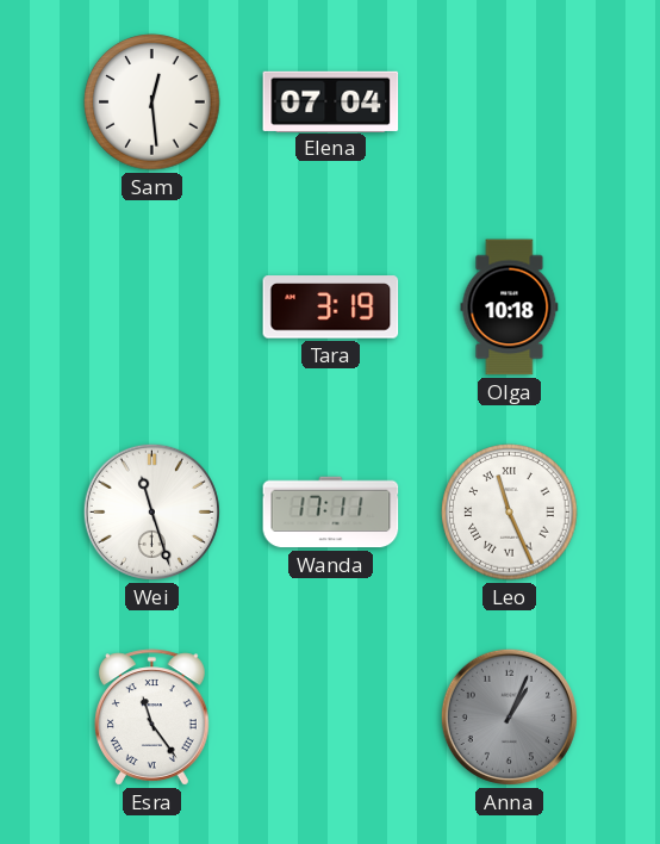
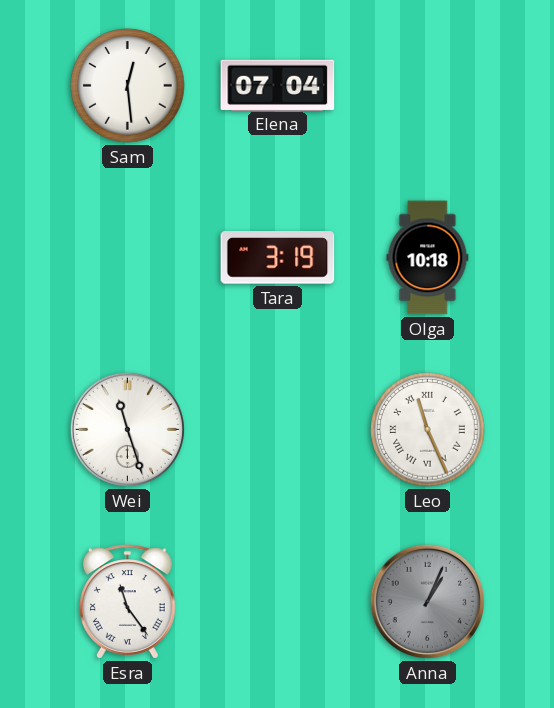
Wanda: 17:11 -> none
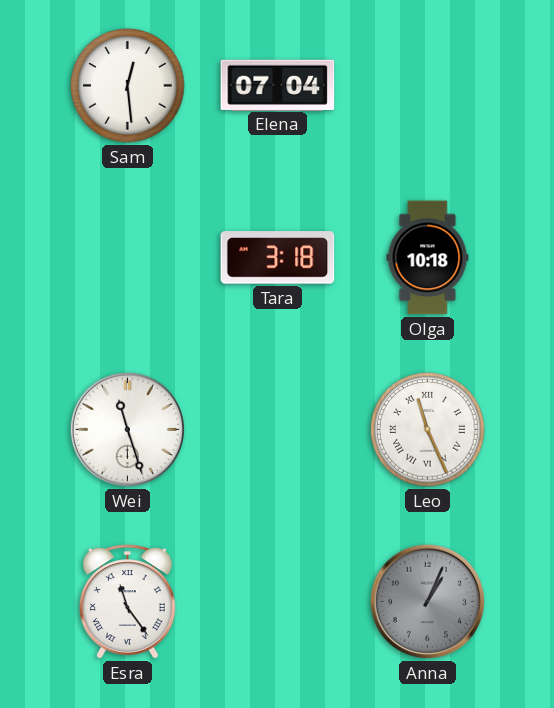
Tara: 3:19 -> 3:18
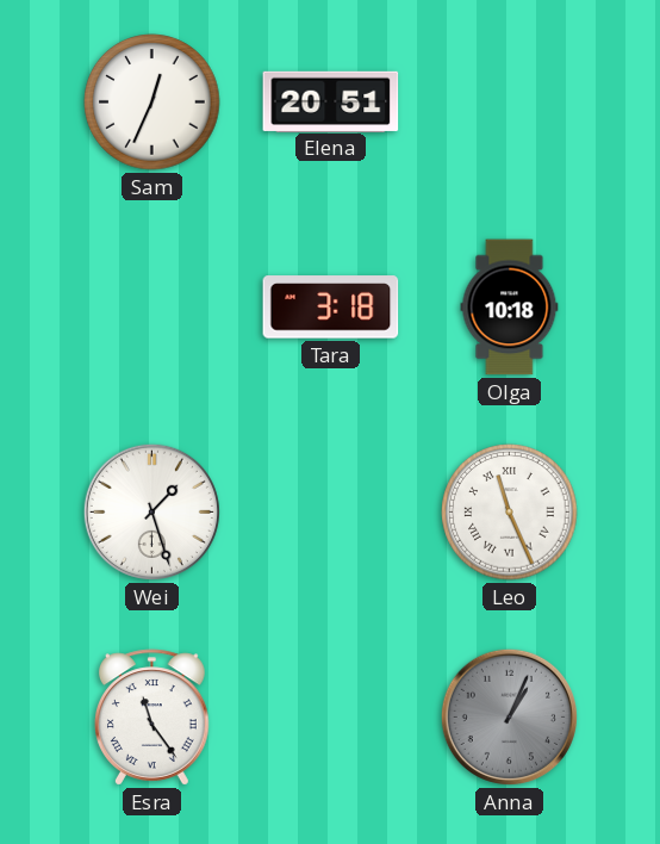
Sam: 12:29 -> 12:34
Elena: 07:04 -> 20:51
Wei: 11:27 -> 1:27
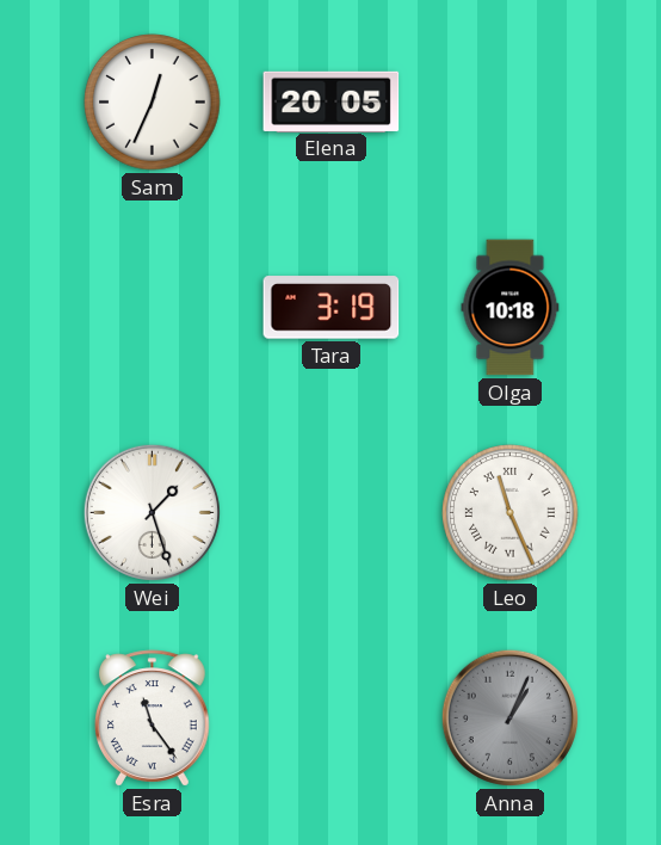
Elena: 20:51 -> 20:05
Tara: 3:18 -> 3:19
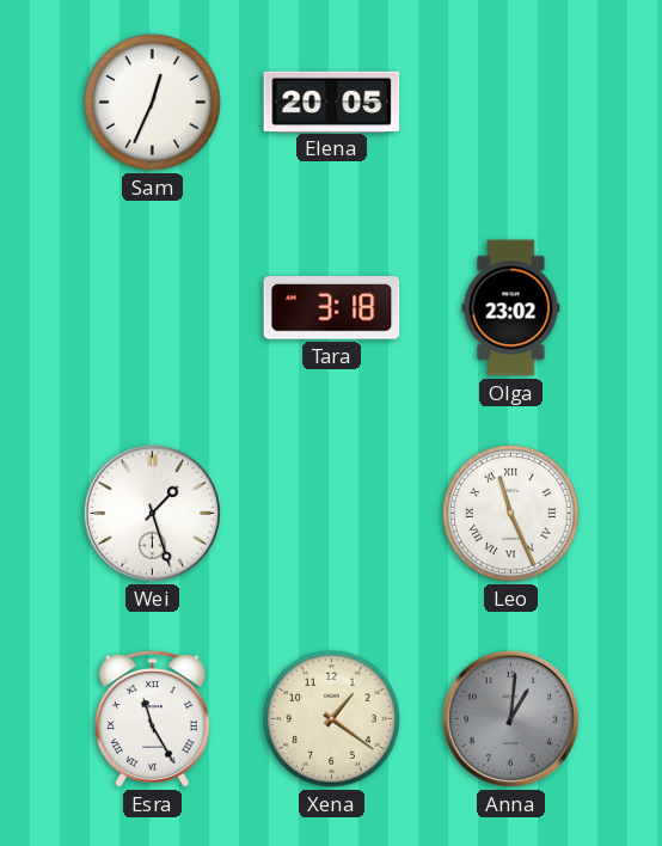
Tara: 3:19 -> 3:18
Olga: 10:18 -> 23:02
Esra: 11:24 -> 11:25
Xena: none -> 1:21
Anna: 1:04 -> 1:01
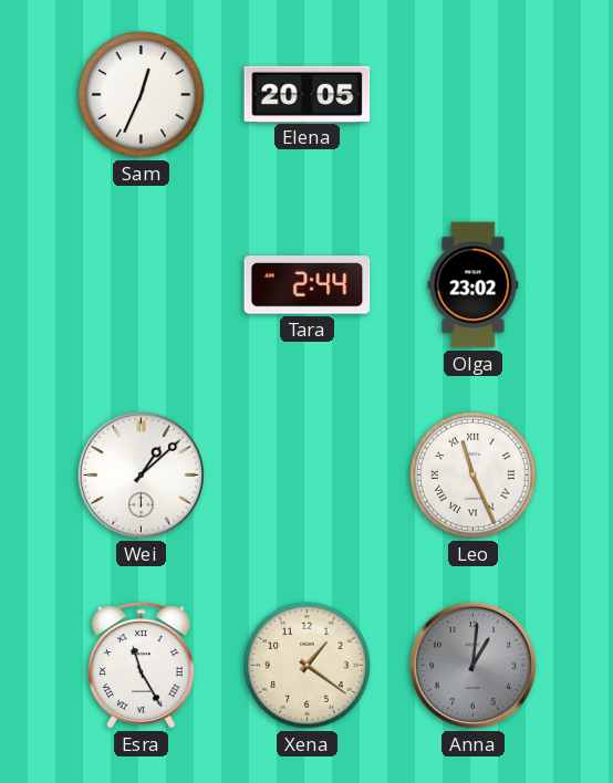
Tara: 3:18 -> 2:44
Wei: 1:27 -> 1:08
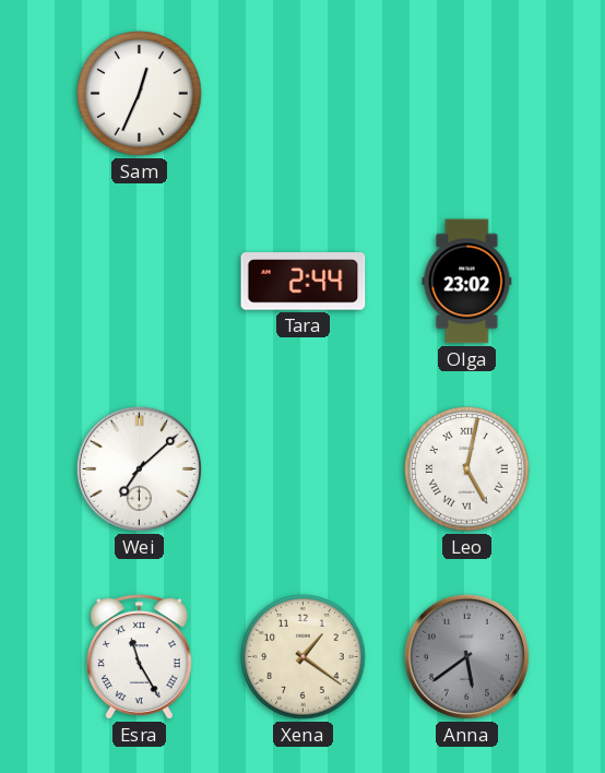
Elena: 20:05 -> none
Wei: 1:08 -> 7:08
Leo: 11:26 -> 5:02
Anna: 1:01 -> 5:39
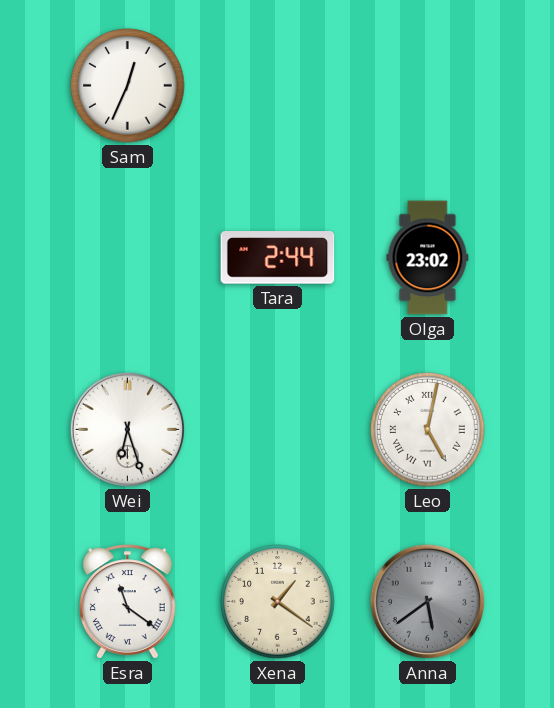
Wei: 7:08 -> 6:27
Esra: 11:25 -> 11:21
